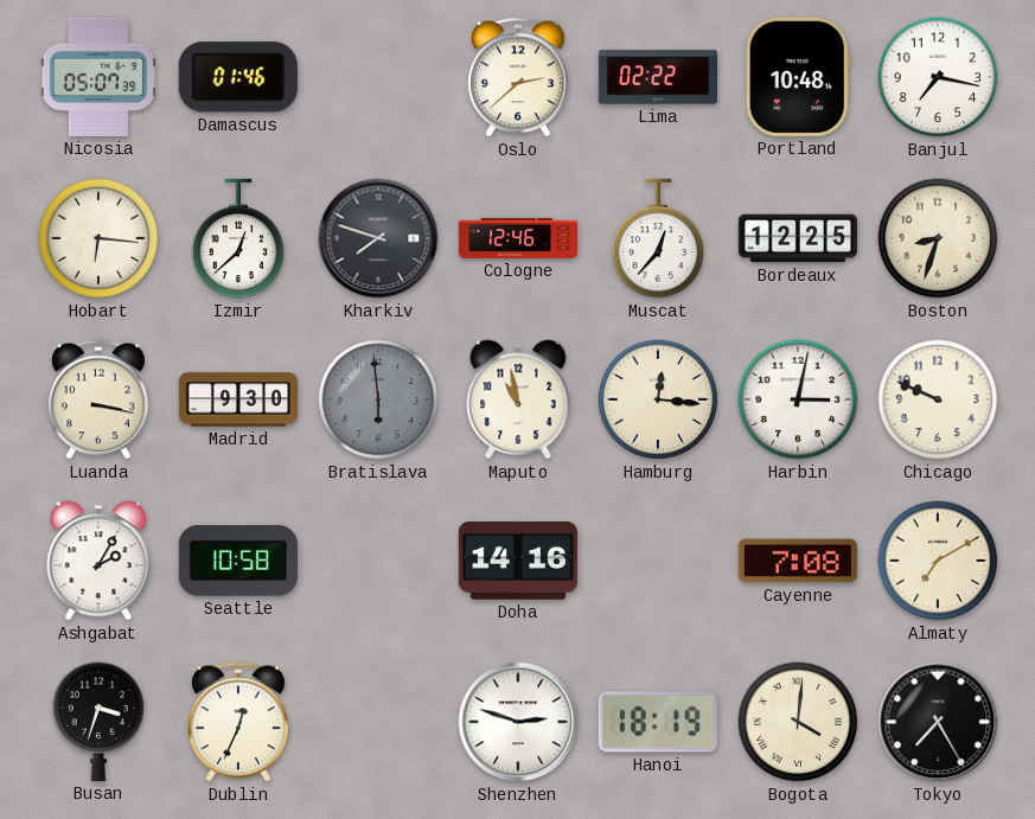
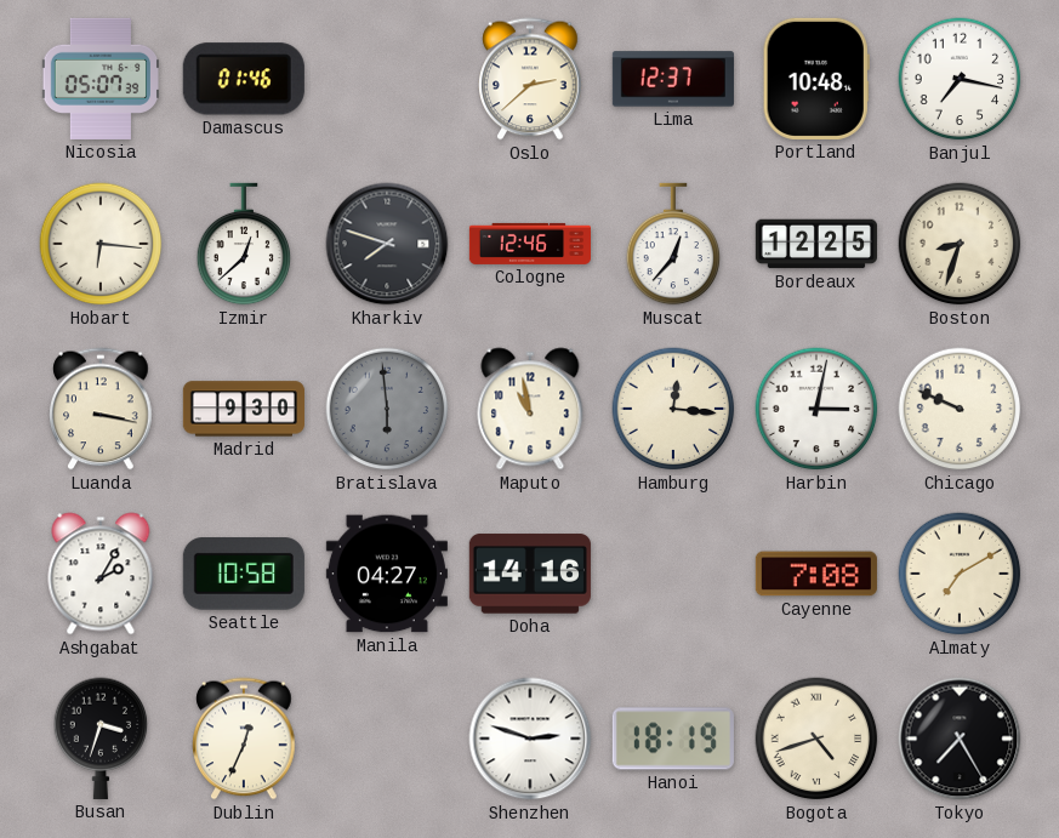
Lima: 02:22 -> 12:37
Manila: none -> 04:27
Bogota: 4:01 -> 4:42
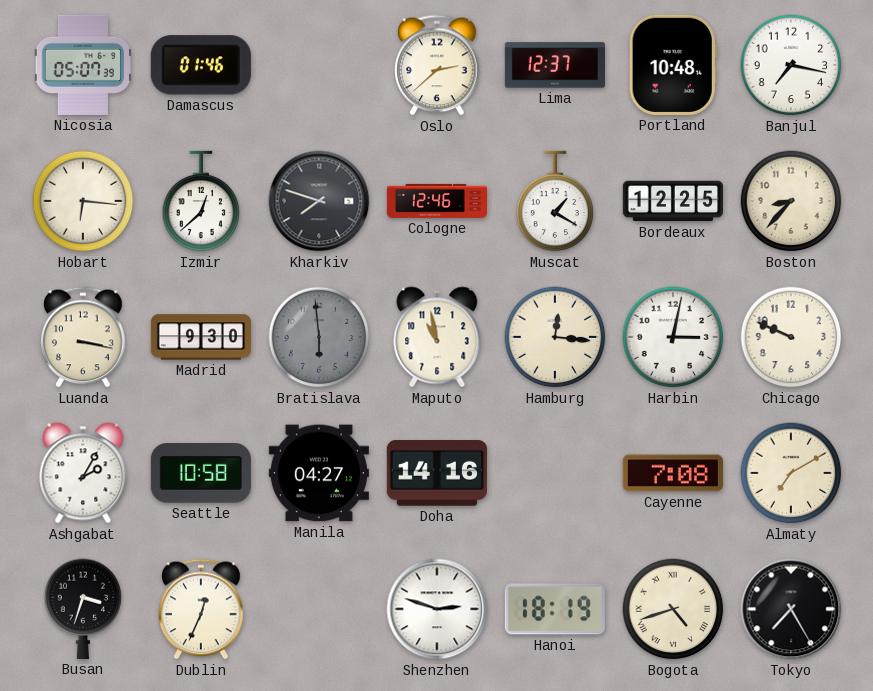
Muscat: 12:37 -> 1:20
Boston: 8:33 -> 8:37
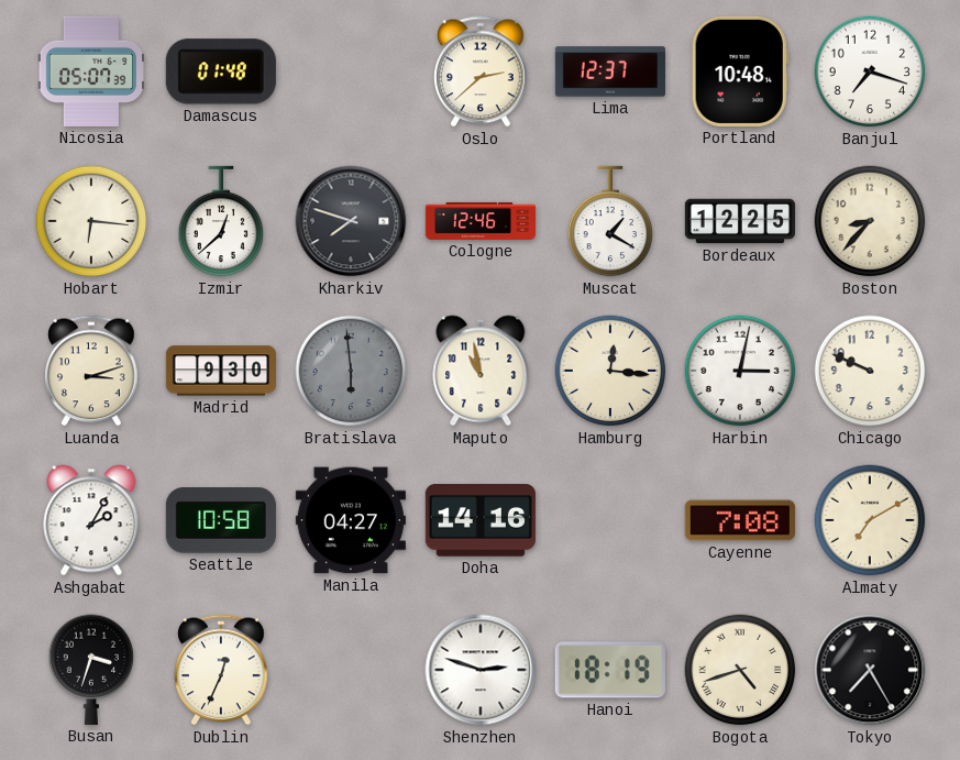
Damascus: 01:46 -> 01:48
Banjul: 7:17 -> 7:18
Luanda: 3:17 -> 3:12
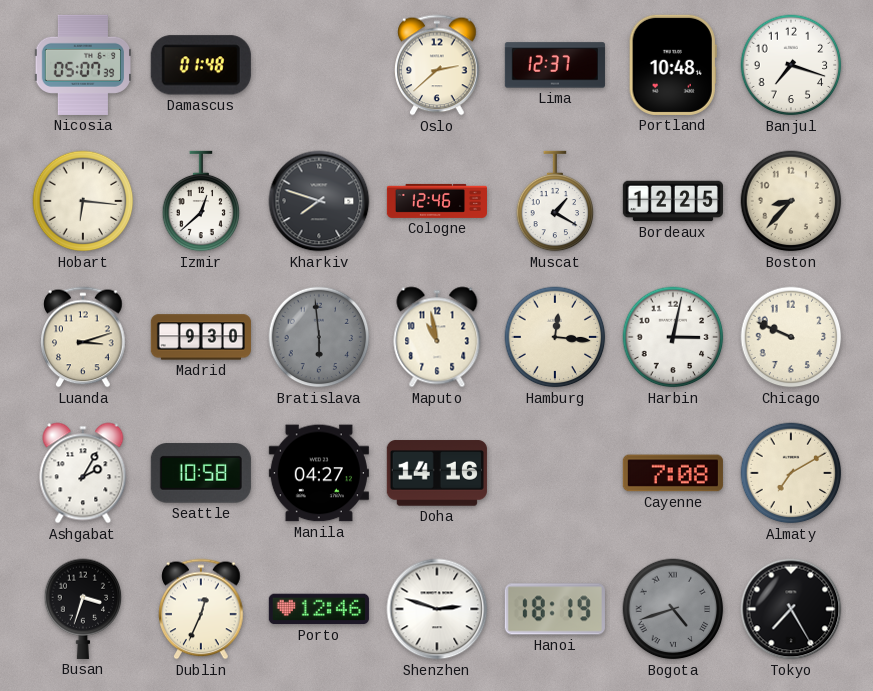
Porto: none -> 12:46
Bogota dial: cream -> grey
